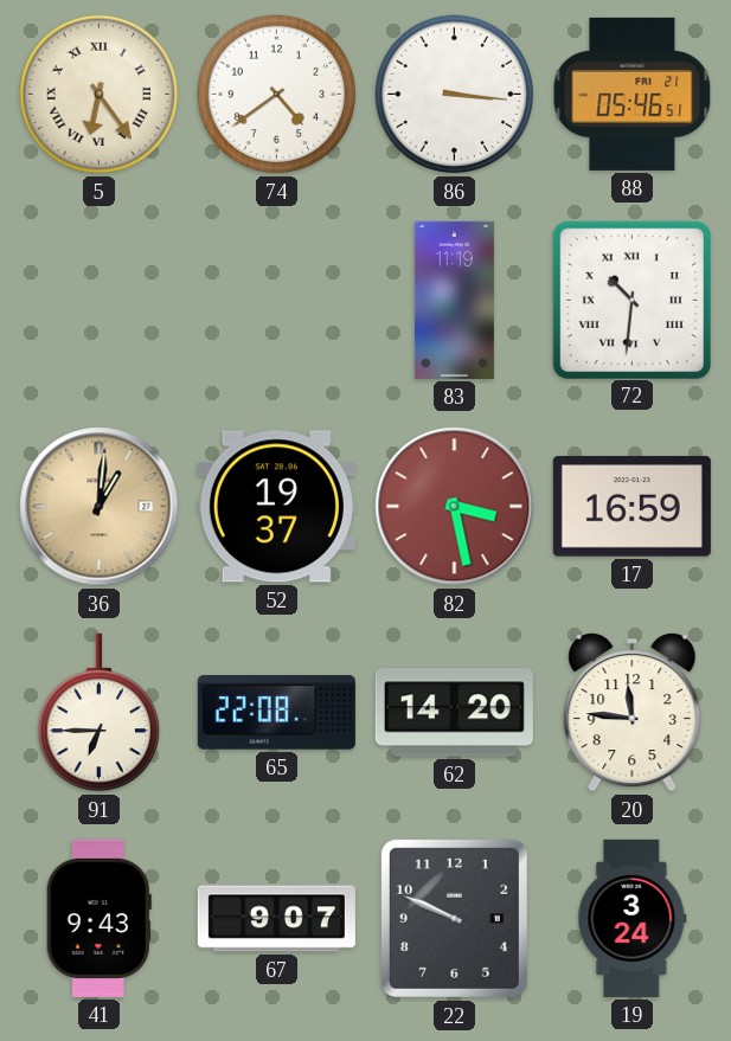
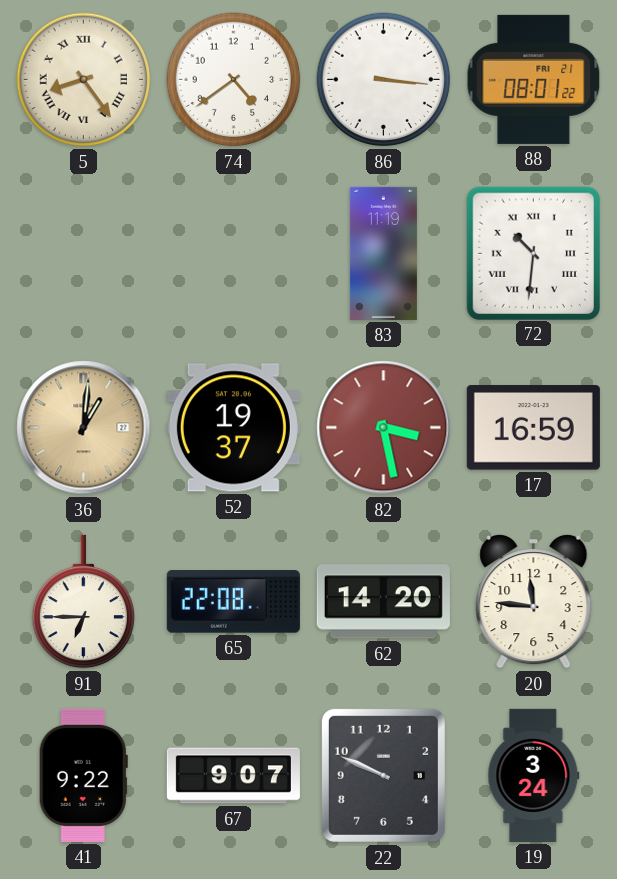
5: 6:24 -> 8:24
88: 05:46 -> 08:01
41: 9:43 -> 9:22
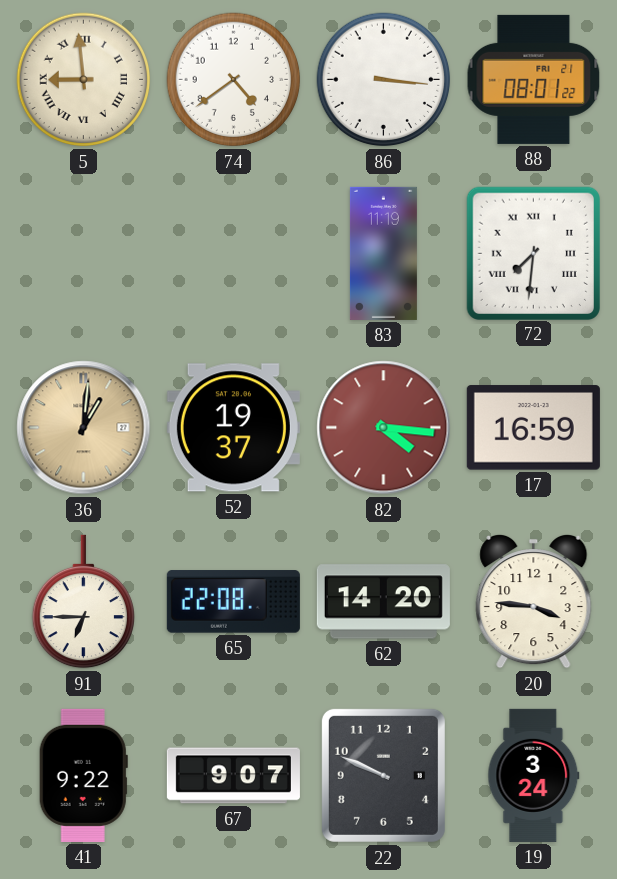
5: 8:24 -> 8:59
72: 10:31 -> 7:31
82: 3:28 -> 4:16
20: 11:46 -> 3:46
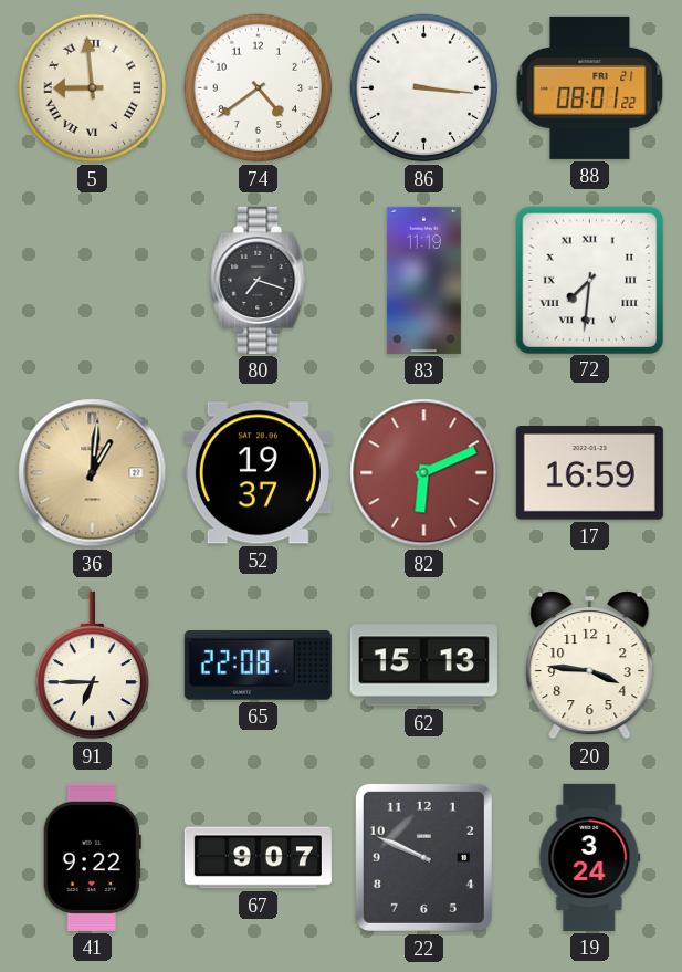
80: none -> 7:18
82: 4:16 -> 6:11
62: 14:20 -> 15:13
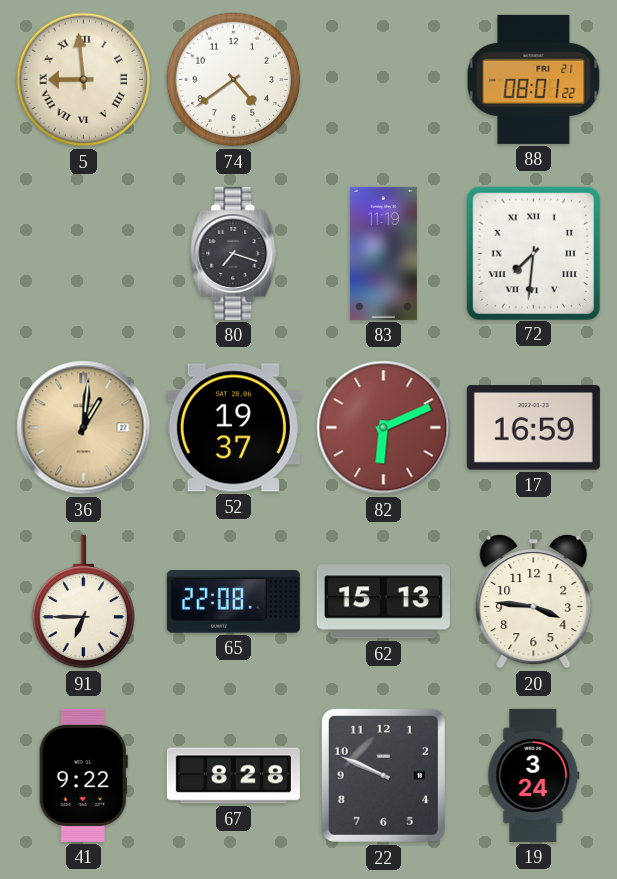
86: 3:16 -> none
67: 9:07 -> 8:28
